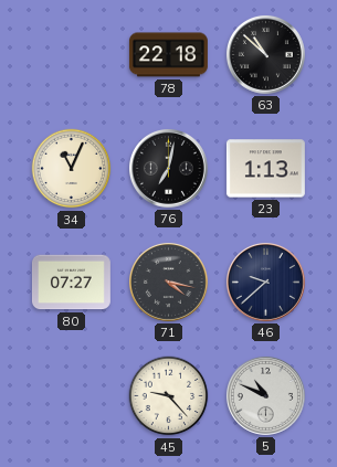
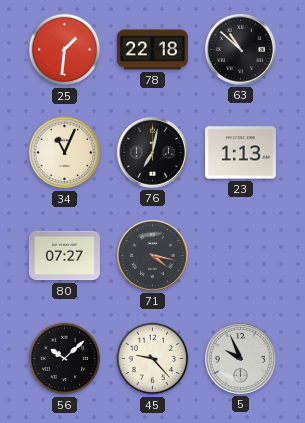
25: none -> 1:31
46: 9:38 -> none
56: none -> 10:08
5: 10:49 -> 9:56
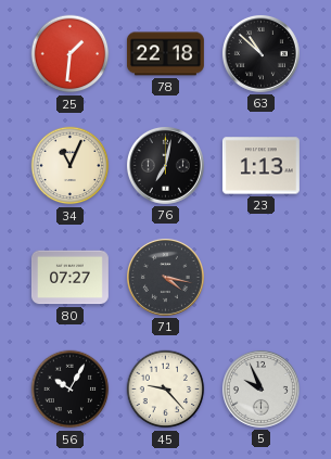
56: 10:08 -> 10:05
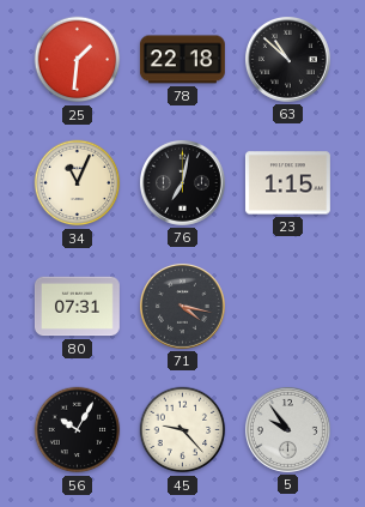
23: 1:13 -> 1:15
80: 07:27 -> 07:31
5: 9:56 -> 9:54
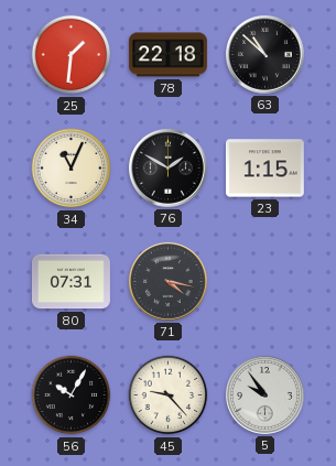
76: 7:02 -> 1:50
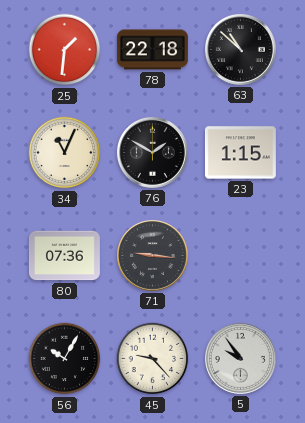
80: 07:31 -> 07:36
71: 4:17 -> 9:16
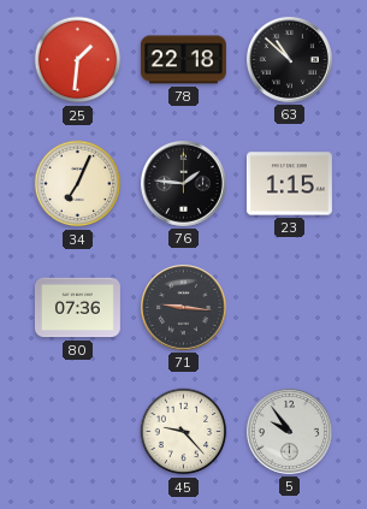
34: 11:04 -> 7:04
76: 1:50 -> 1:46
56: 10:05 -> none
